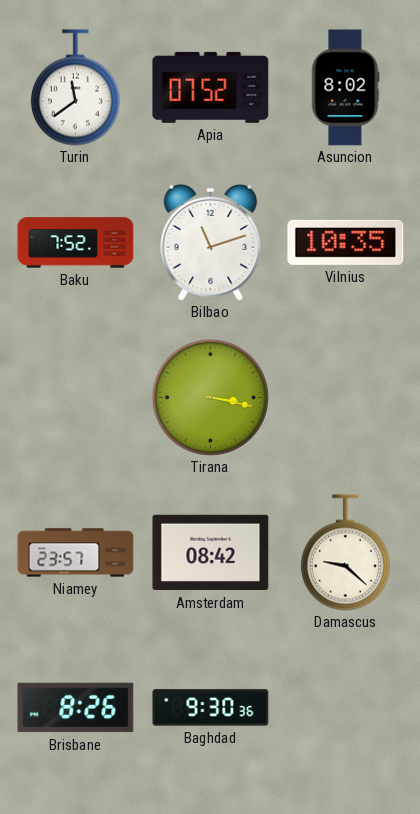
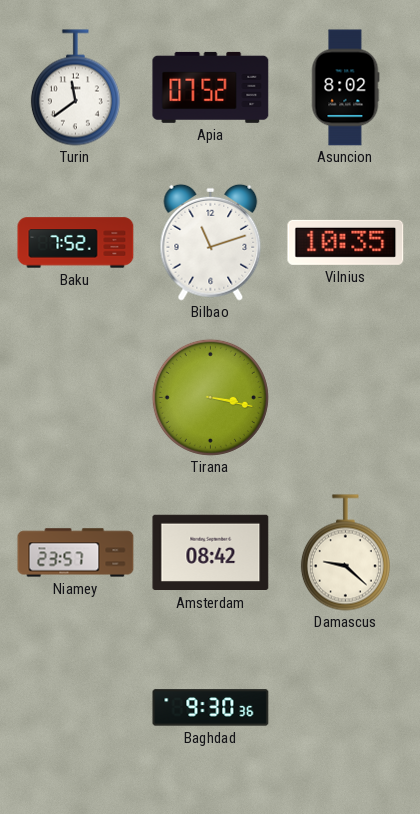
Brisbane: 8:26 -> none
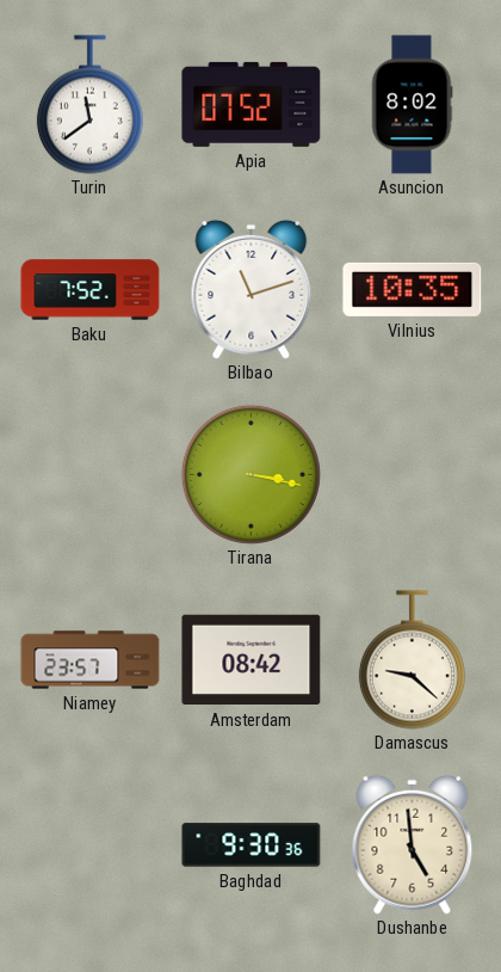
Dushanbe: none -> 4:59
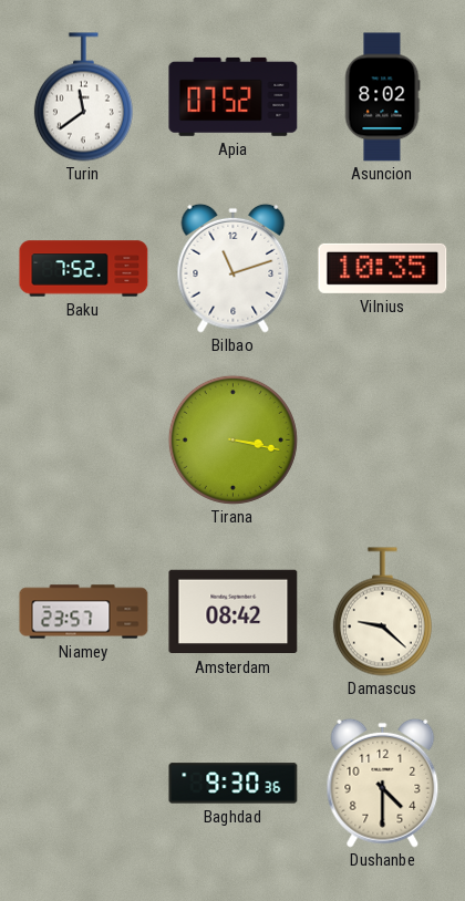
Dushanbe: 4:59 -> 4:30
